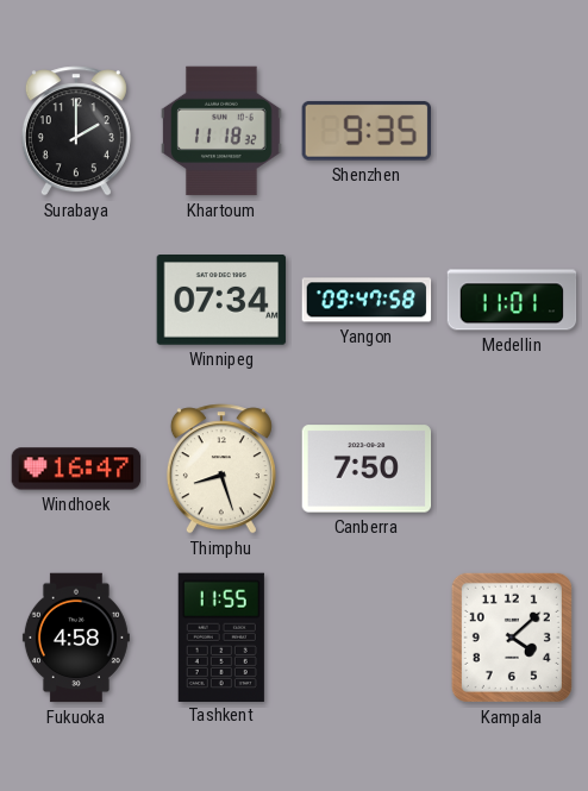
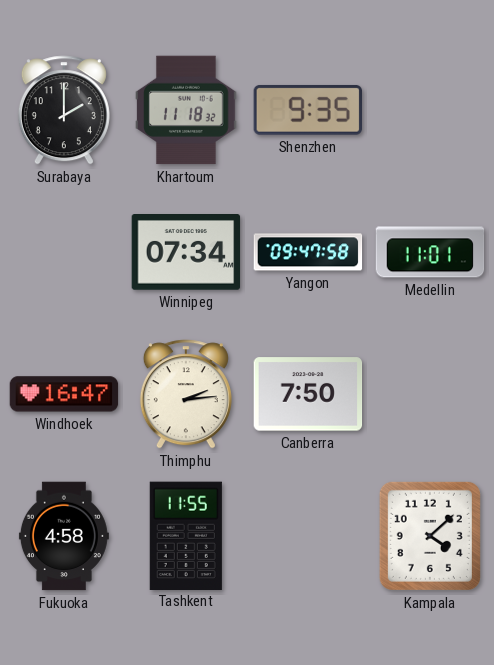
Thimphu: 8:27 -> 2:14
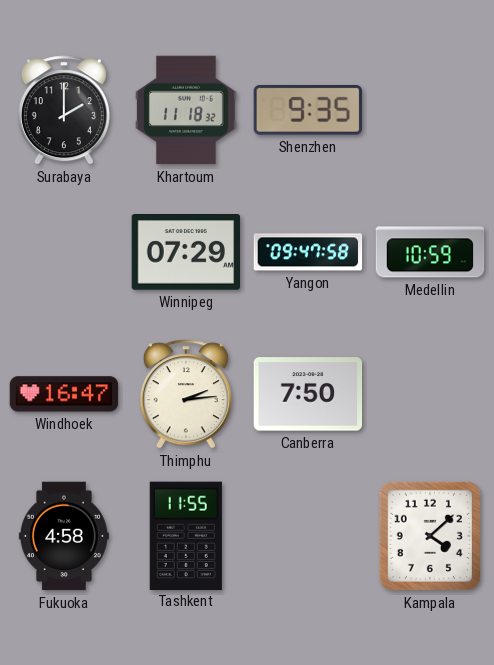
Winnipeg: 07:34 -> 07:29
Medellin: 11:01 -> 10:59
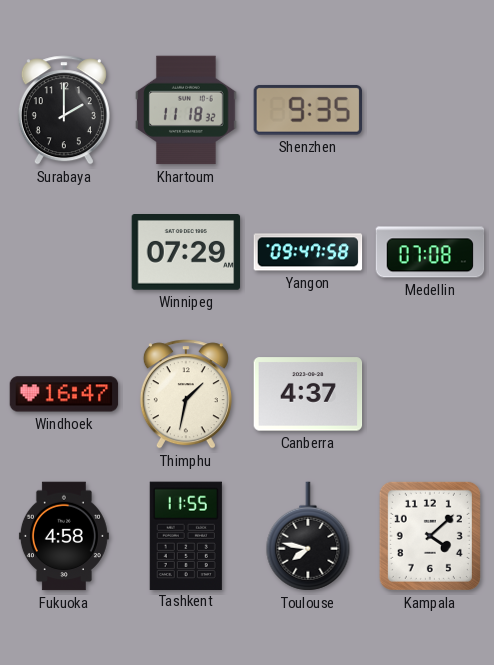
Medellin: 10:59 -> 07:08
Thimphu: 2:14 -> 1:32
Canberra: 7:50 -> 4:37
Toulouse: none -> 7:47
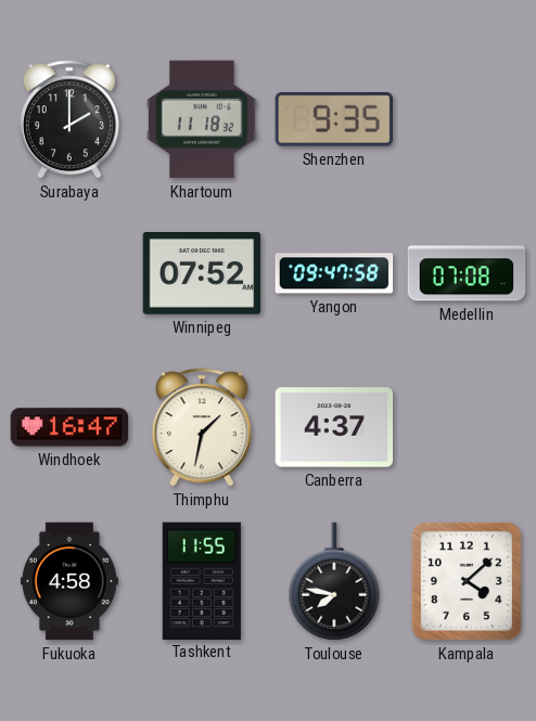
Winnipeg: 07:29 -> 07:52
